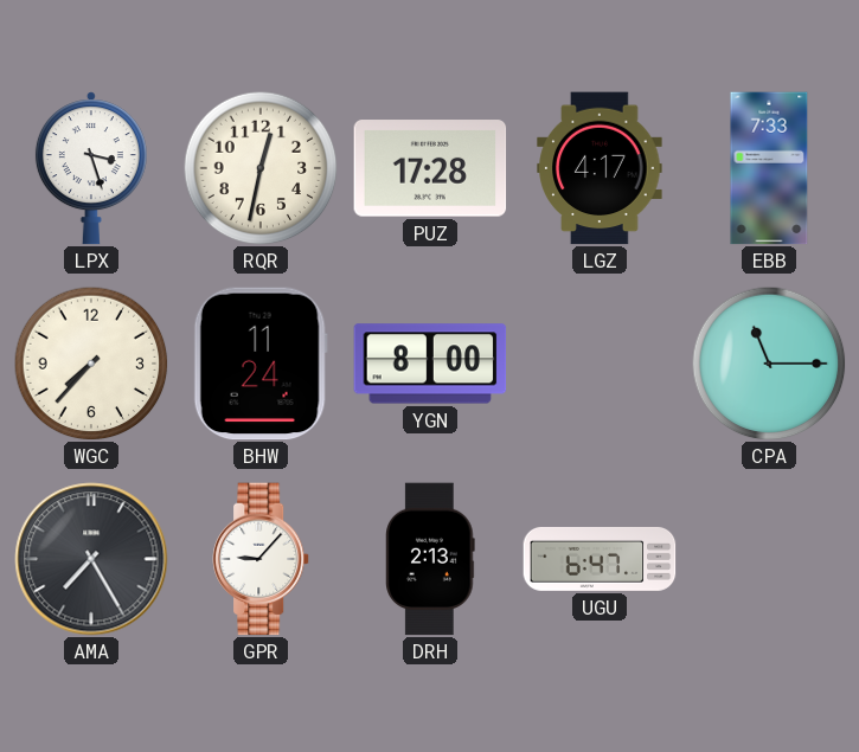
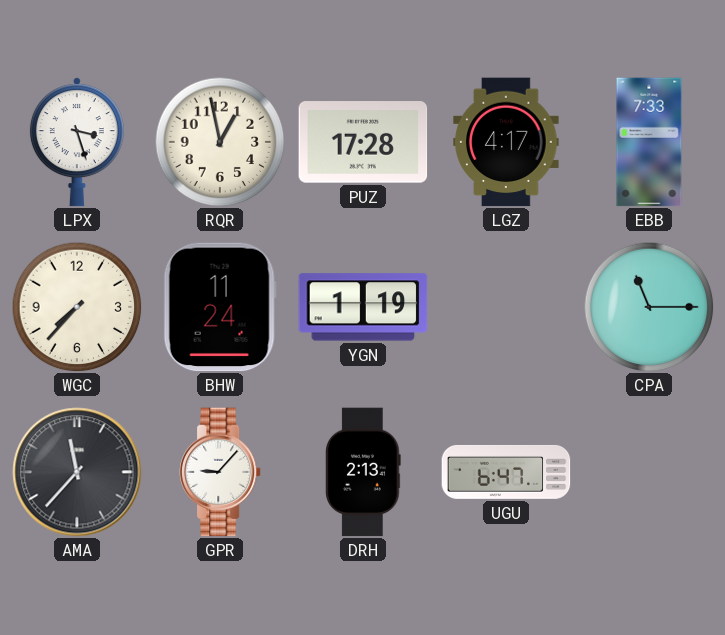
RQR: 12:32 -> 12:58
YGN: 8:00 -> 1:19
AMA: 7:25 -> 11:37
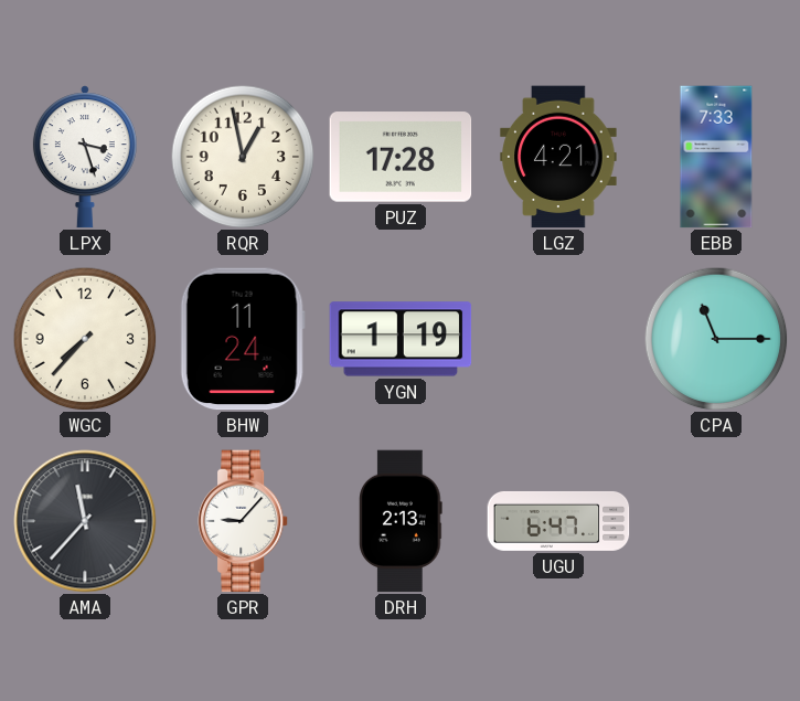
LGZ: 4:17 -> 4:21
